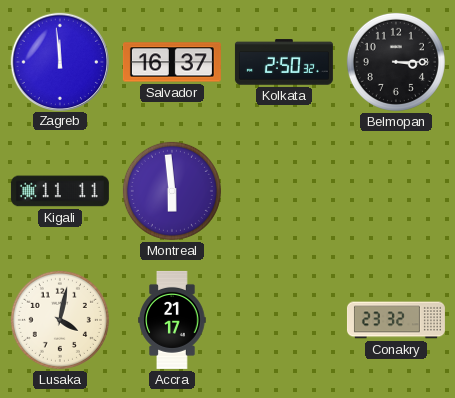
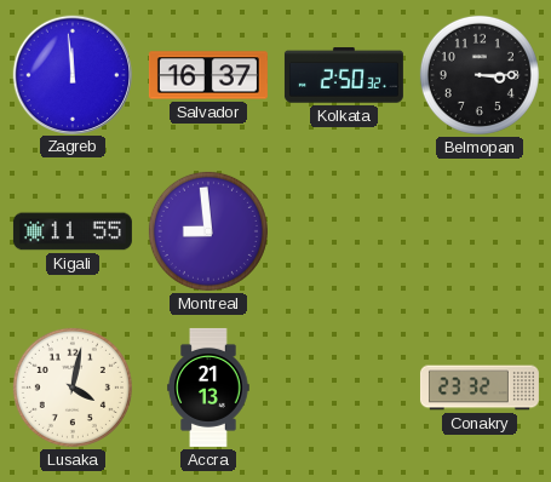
Kigali: 11:11 -> 11:55
Montreal: 5:59 -> 8:59
Accra: 21:17 -> 21:13
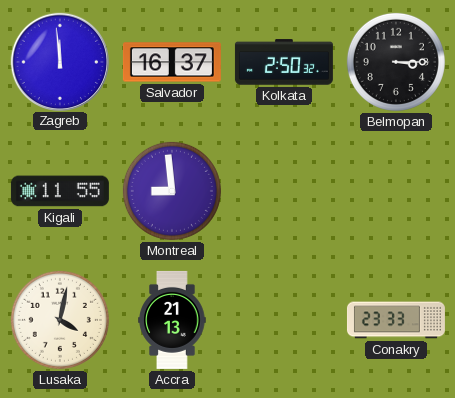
Conakry: 23:32 -> 23:33
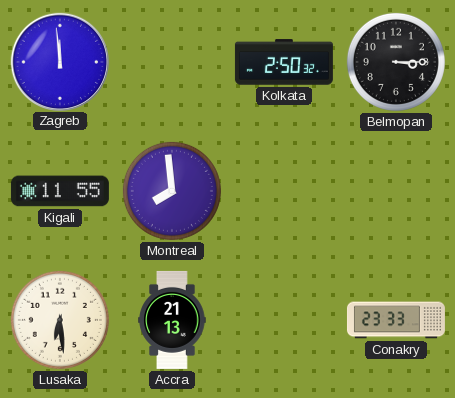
Salvador: 16:37 -> none
Montreal: 8:59 -> 7:59
Lusaka: 4:02 -> 6:29
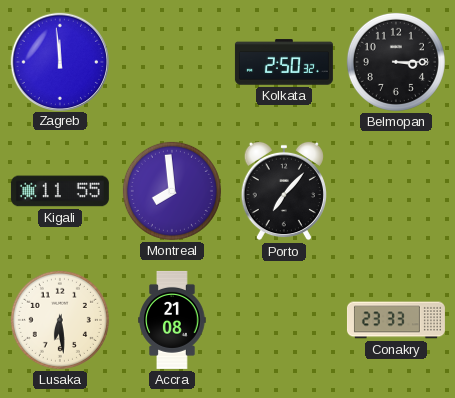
Porto: none -> 7:07
Accra: 21:13 -> 21:08
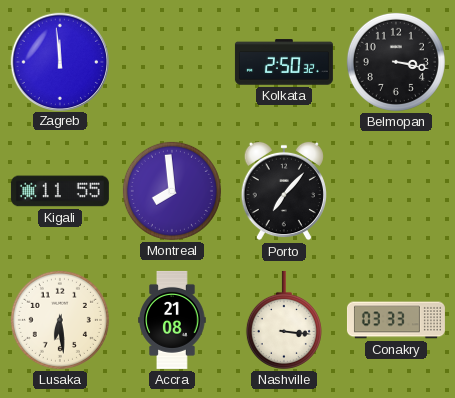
Belmopan: 3:15 -> 3:17
Nashville: none -> 3:16
Conakry: 23:33 -> 03:33
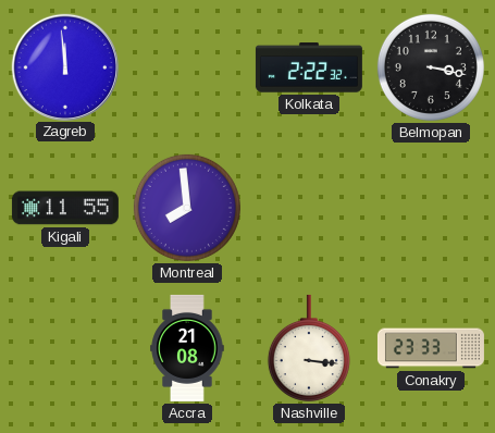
Kolkata: 2:50 -> 2:22
Porto: 7:07 -> none
Lusaka: 6:29 -> none
Conakry: 03:33 -> 23:33
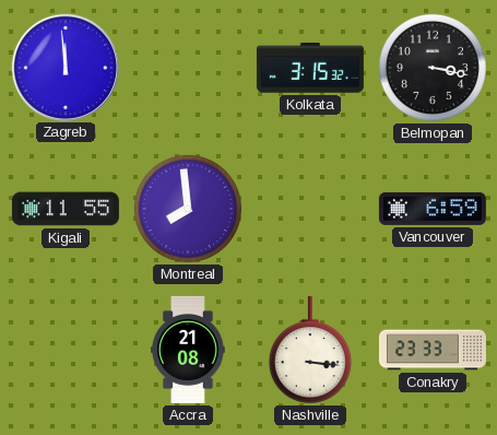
Kolkata: 2:22 -> 3:15
Vancouver: none -> 6:59
